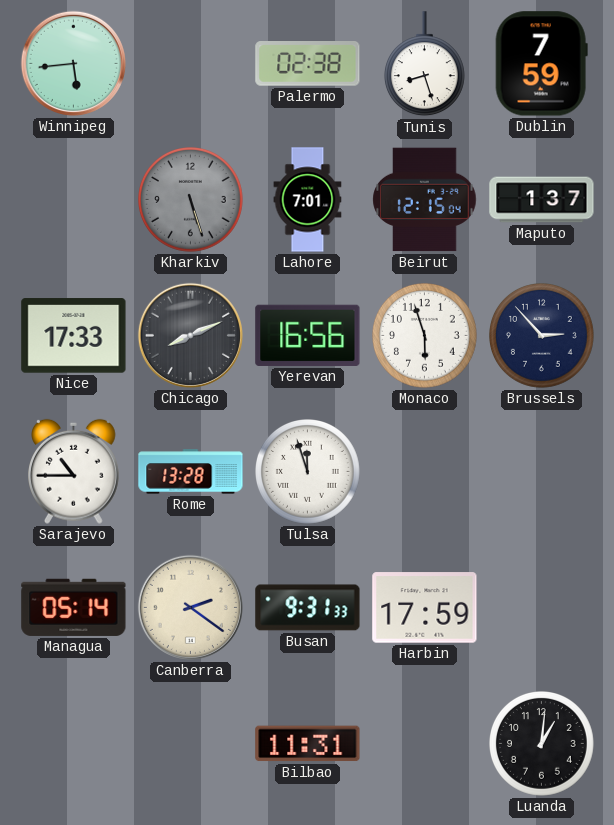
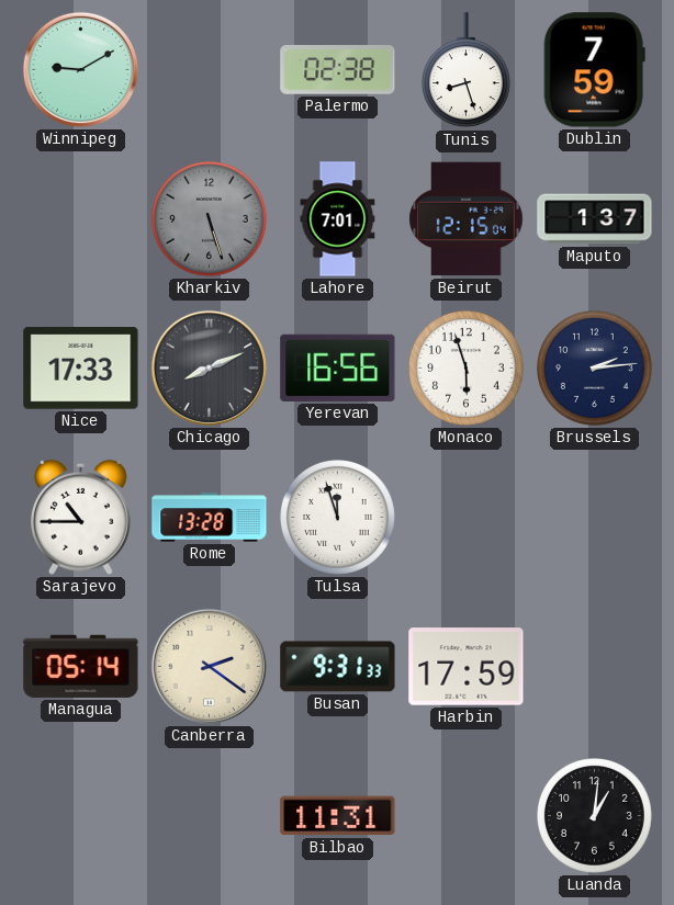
Winnipeg: 5:44 -> 9:10
Brussels: 2:53 -> 2:14
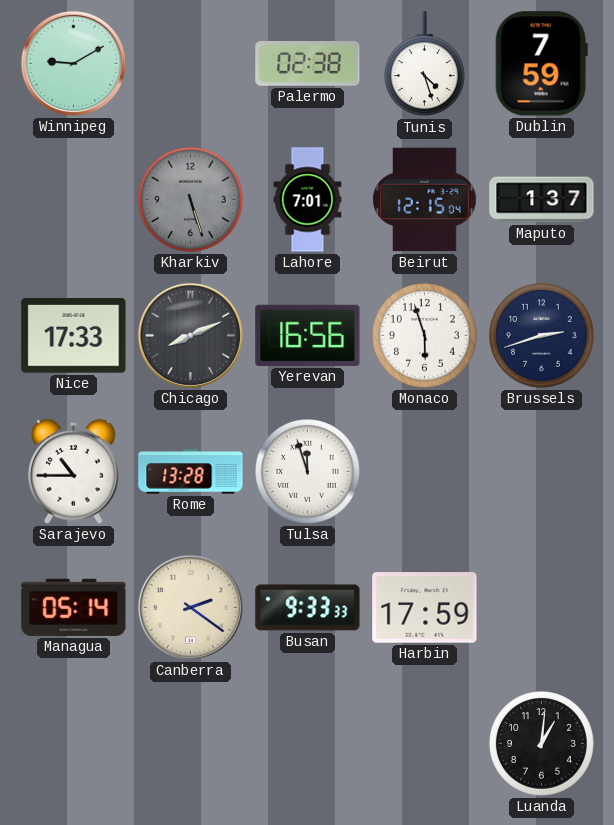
Tunis: 8:27 -> 4:27
Brussels: 2:14 -> 2:42
Busan: 9:31 -> 9:33
Bilbao: 11:31 -> none
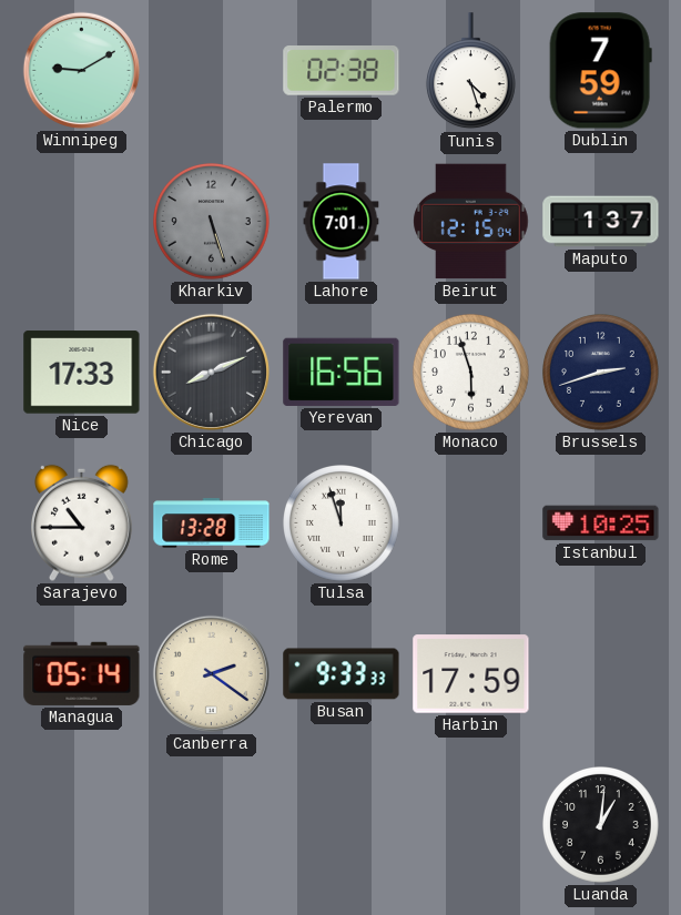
Istanbul: none -> 10:25
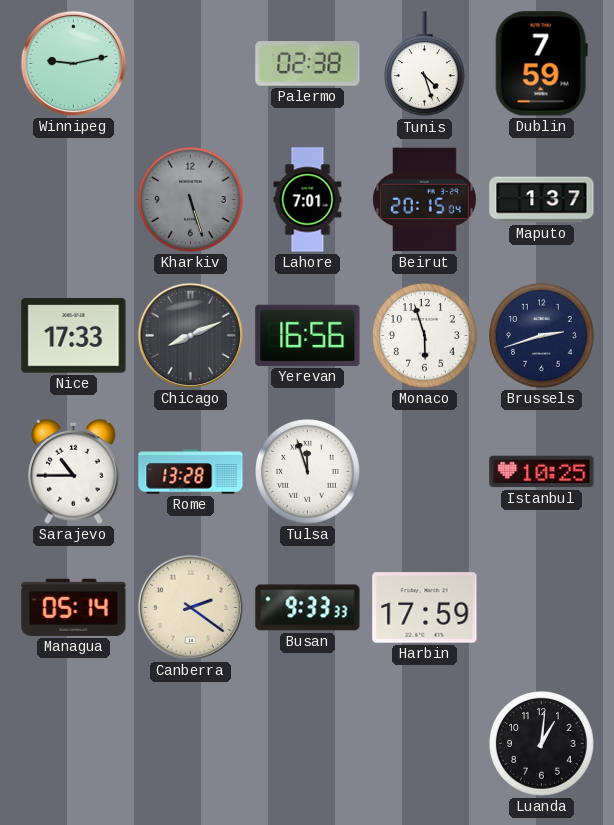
Winnipeg: 9:10 -> 9:13
Beirut: 12:15 -> 20:15
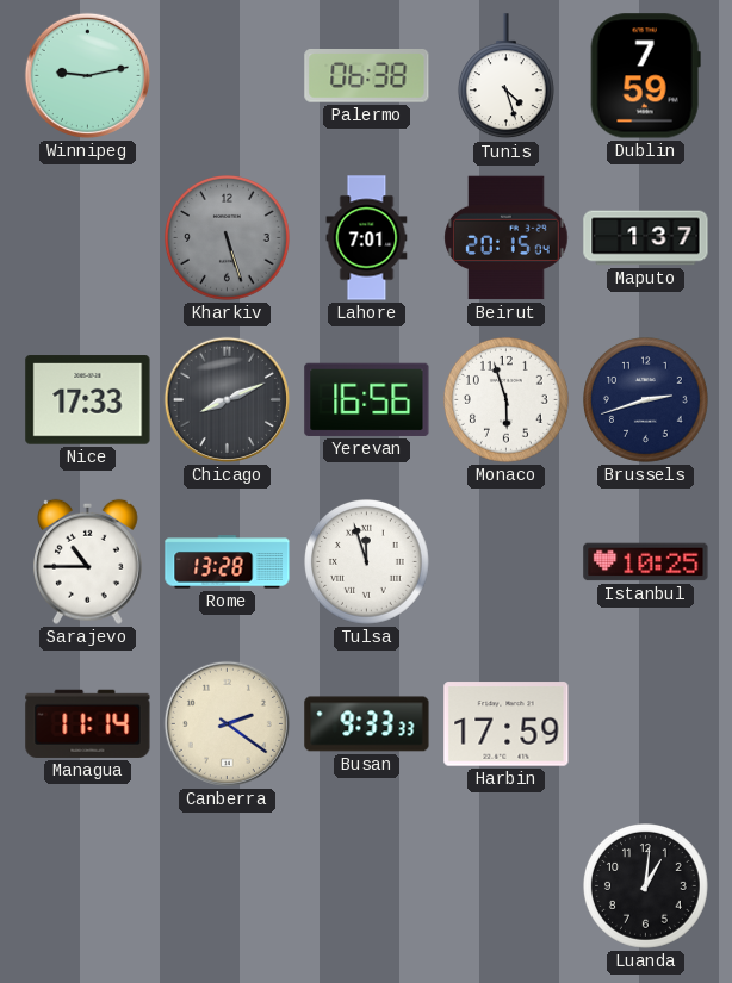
Palermo: 02:38 -> 06:38
Managua: 05:14 -> 11:14
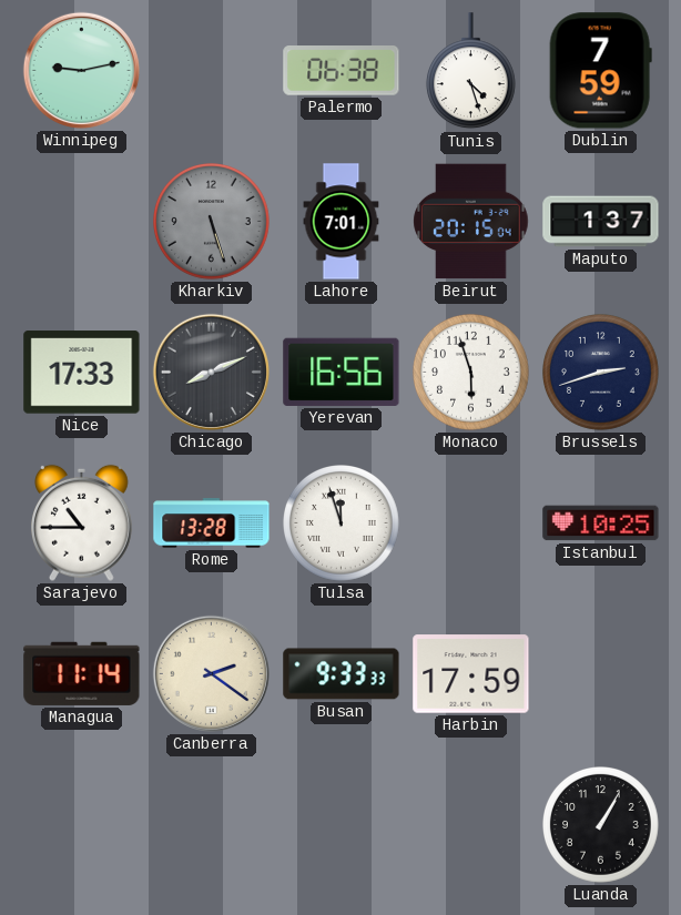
Luanda: 1:01 -> 1:05
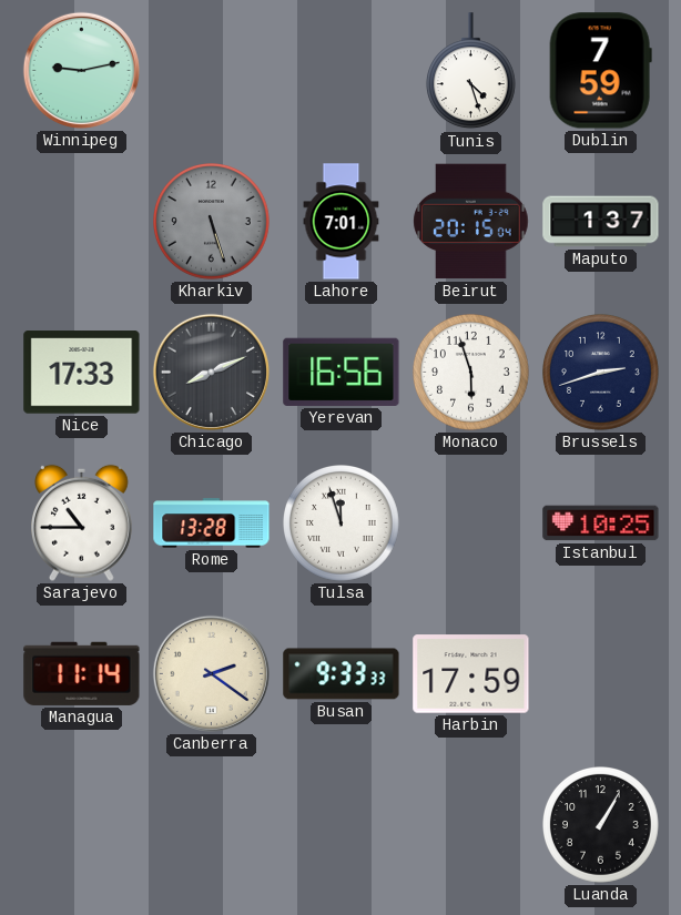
Palermo: 06:38 -> none
